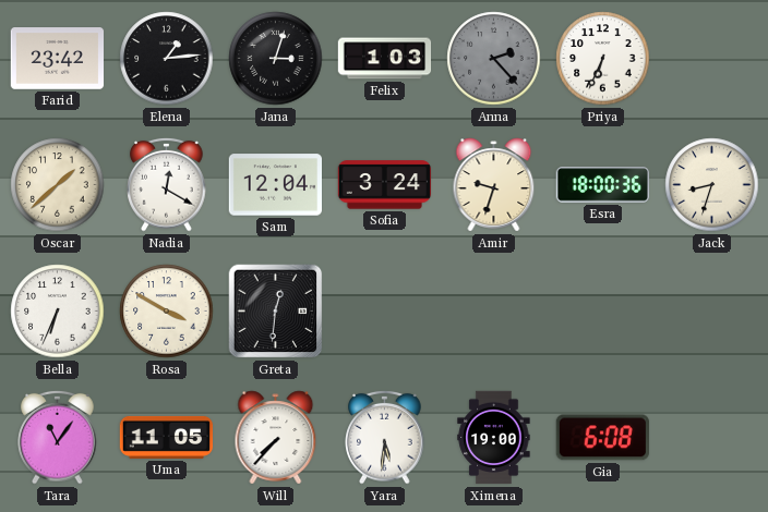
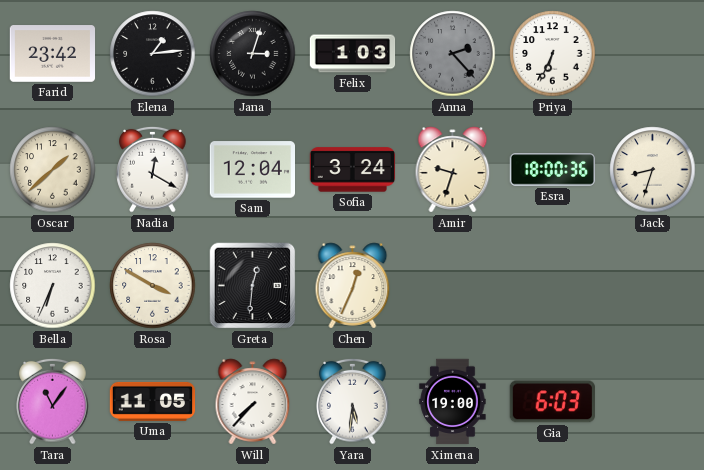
Chen: none -> 12:34
Gia: 6:08 -> 6:03
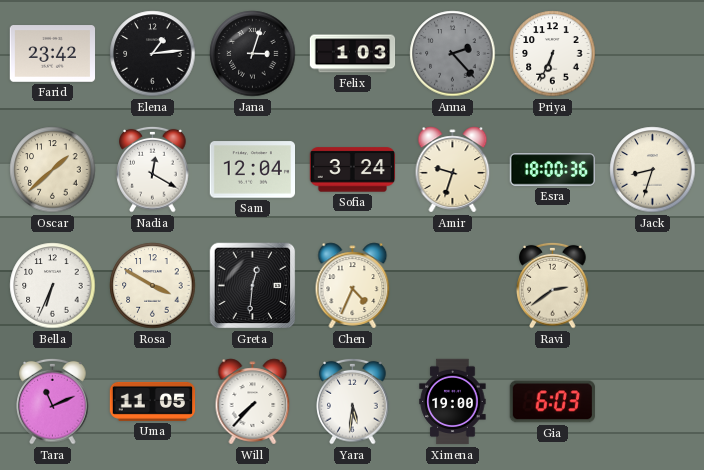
Chen: 12:34 -> 4:34
Ravi: none -> 2:39
Tara: 11:06 -> 11:11
